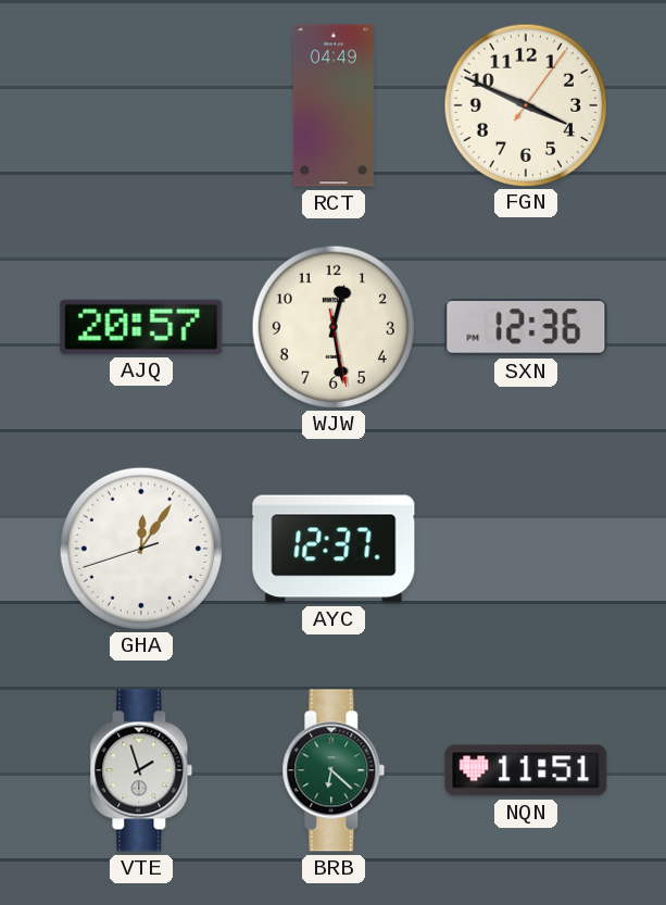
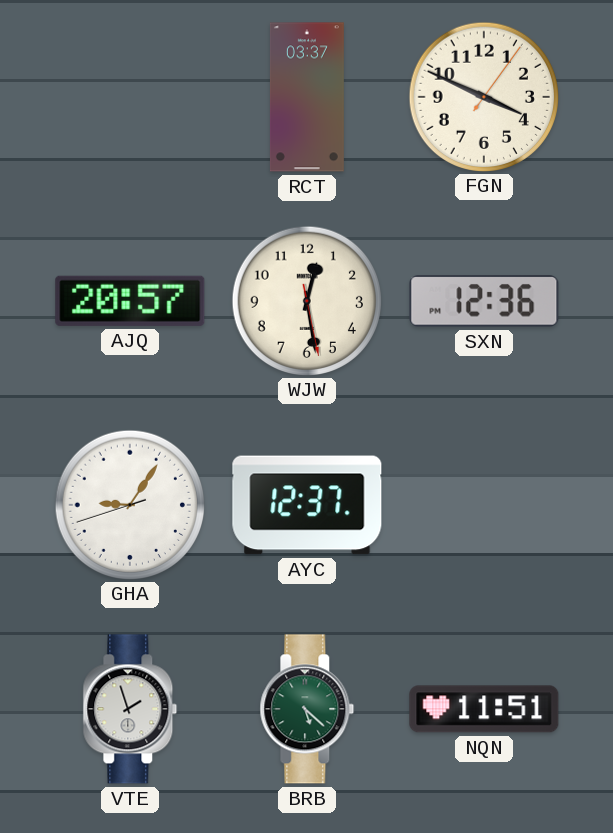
RCT: 04:49 -> 03:37
GHA: 12:05 -> 9:05
BRB: 6:22 -> 5:22
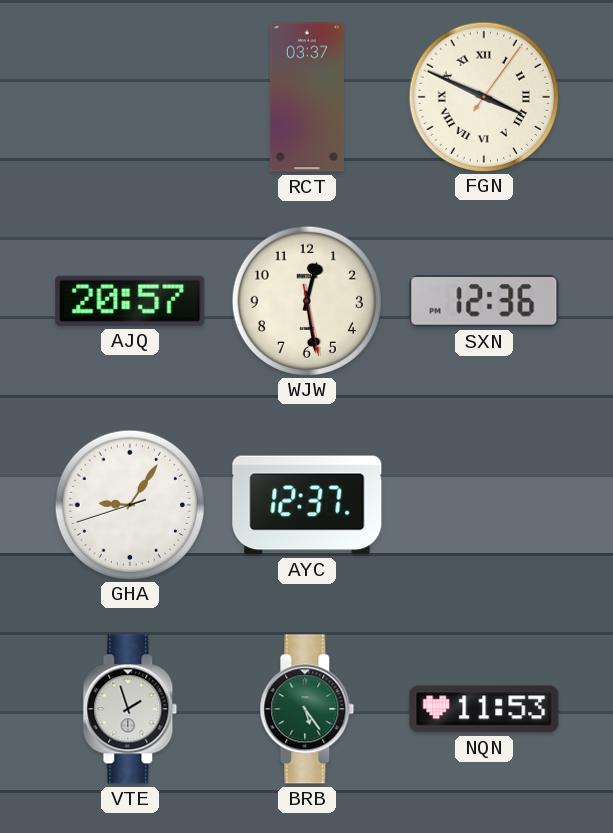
FGN numerals: Arabic -> Roman
BRB: 5:22 -> 5:24
NQN: 11:51 -> 11:53
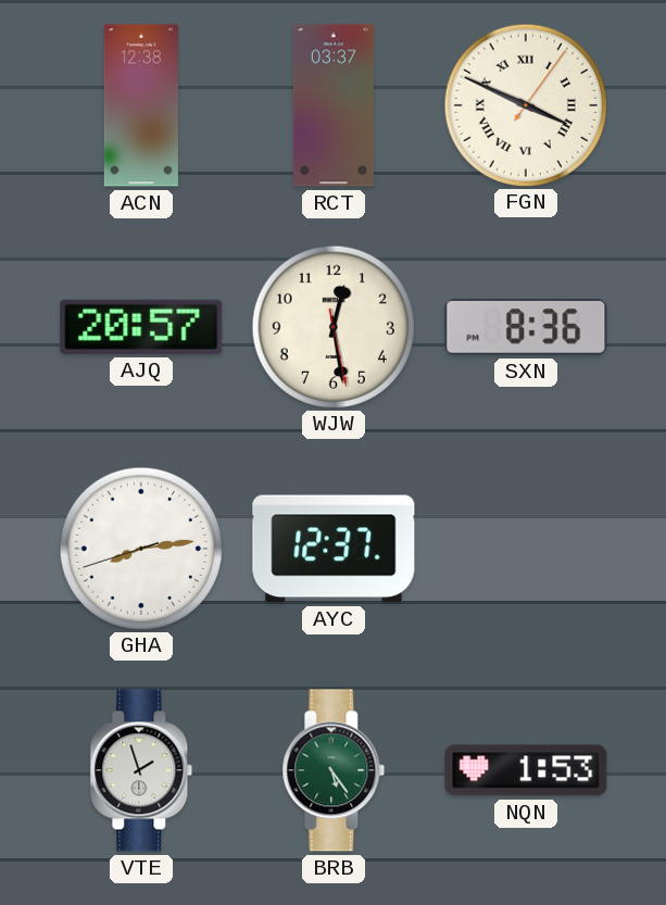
ACN: none -> 12:38
SXN: 12:36 -> 8:36
GHA: 9:05 -> 8:13
NQN: 11:53 -> 1:53
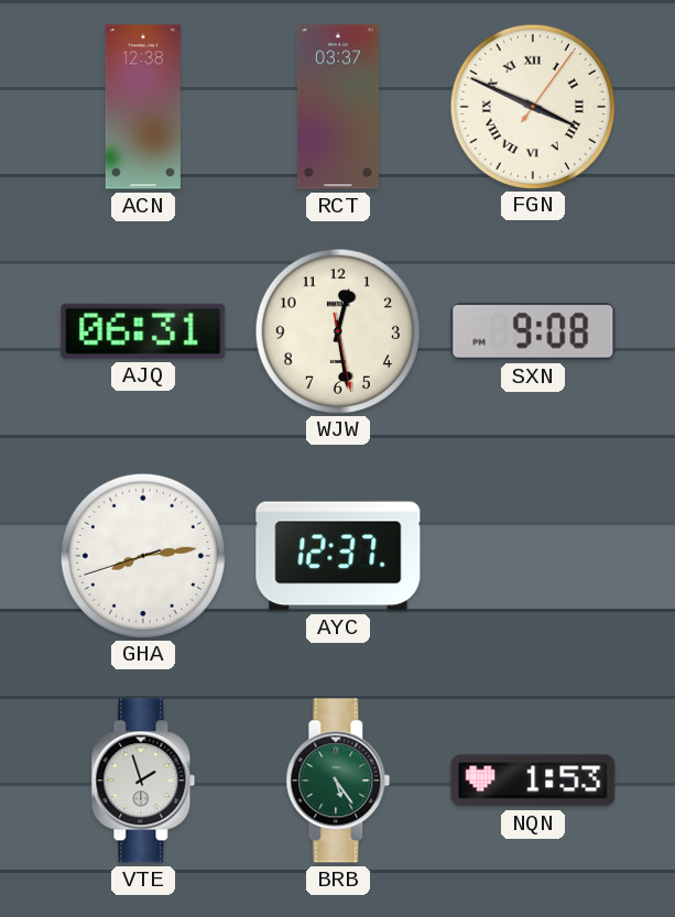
AJQ: 20:57 -> 06:31
SXN: 8:36 -> 9:08
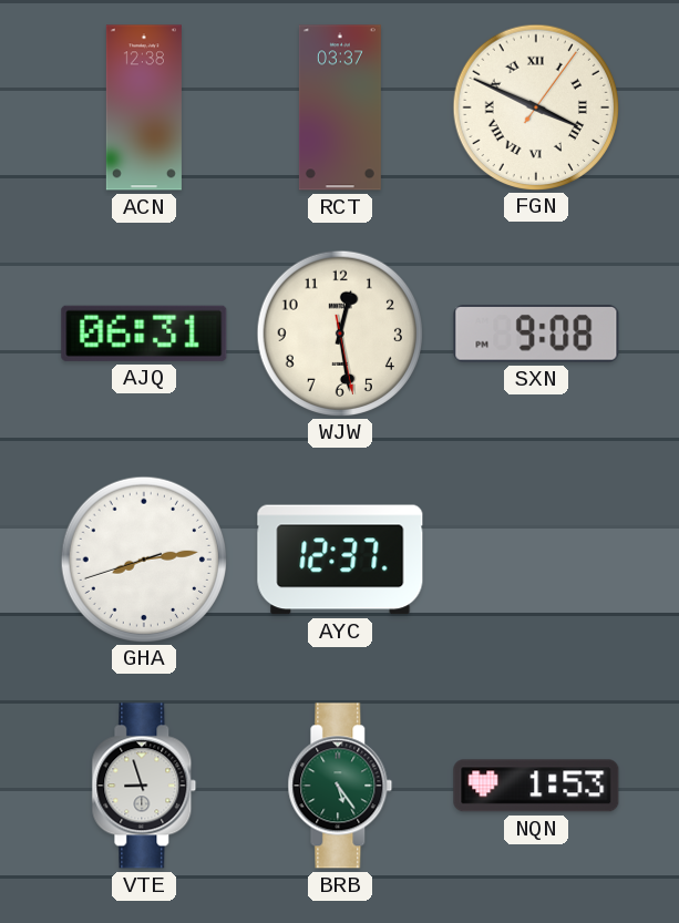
VTE: 1:57 -> 8:57
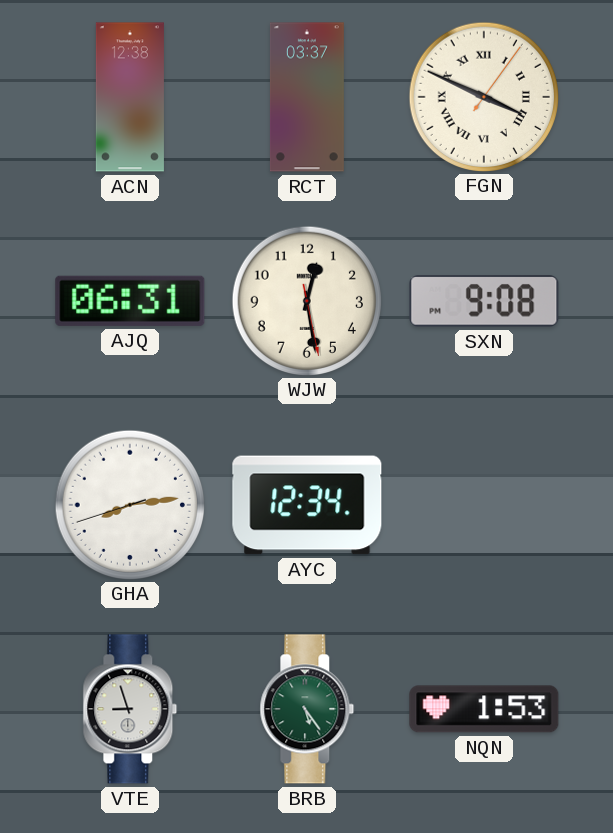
AYC: 12:37 -> 12:34
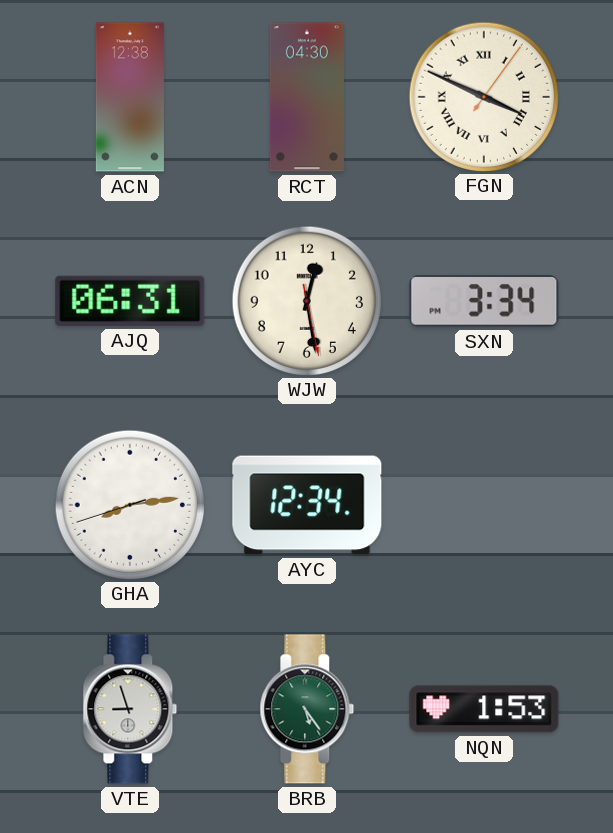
RCT: 03:37 -> 04:30
SXN: 9:08 -> 3:34
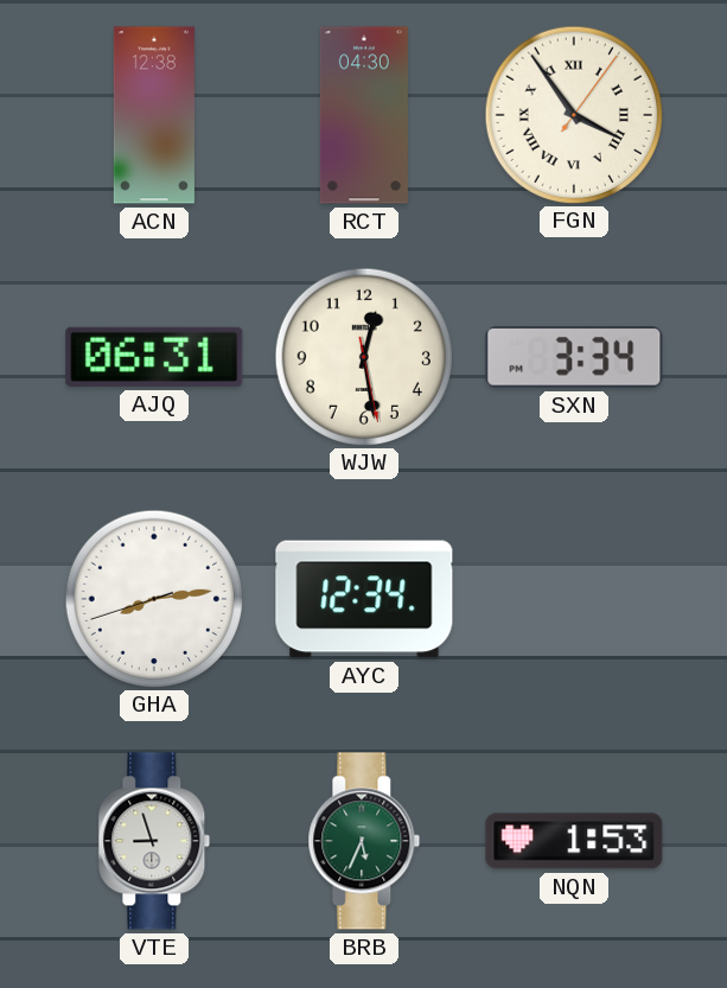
FGN: 3:49 -> 3:54
BRB: 5:24 -> 5:34
